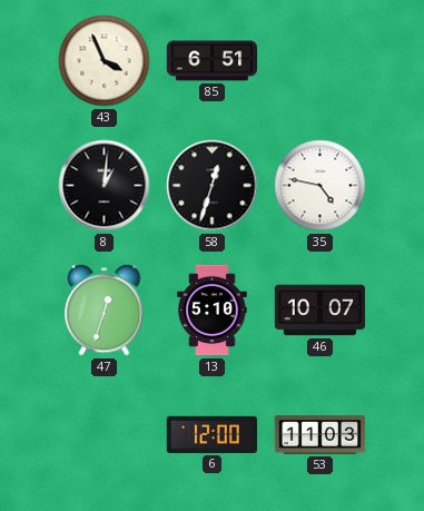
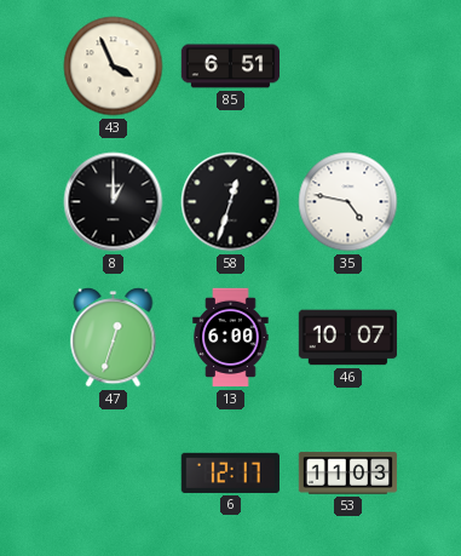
8: 1:01 -> 1:00
13: 5:10 -> 6:00
6: 12:00 -> 12:17
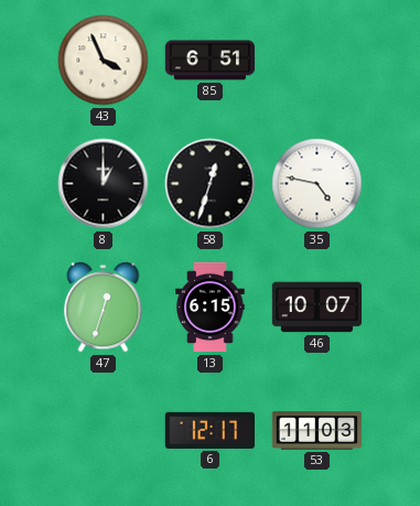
13: 6:00 -> 6:15
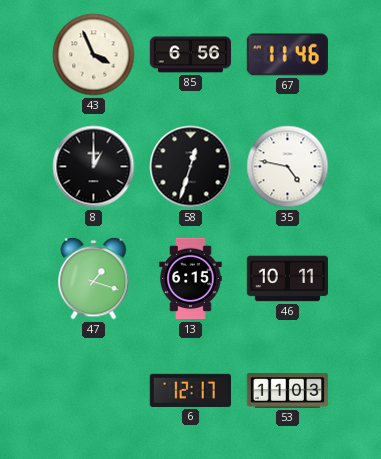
85: 6:51 -> 6:56
67: none -> 11:46
47: 12:33 -> 1:18
46: 10:07 -> 10:11
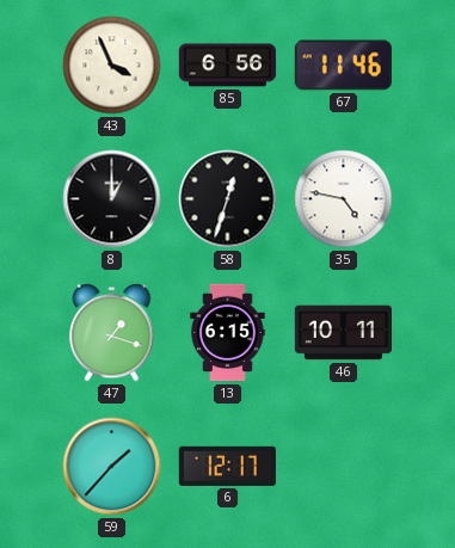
59: none -> 1:37
53: 11:03 -> none
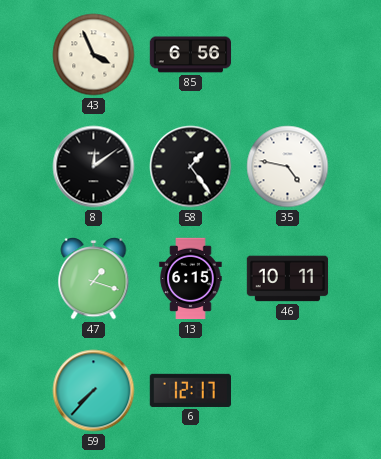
67: 11:46 -> none
8: 1:00 -> 12:09
58: 12:33 -> 1:24
59: 1:37 -> 7:37
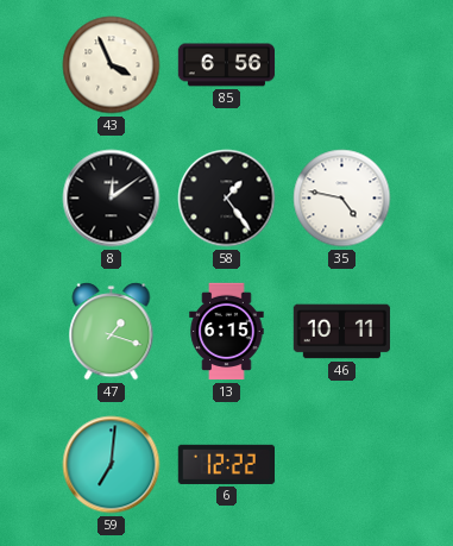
59: 7:37 -> 7:01
6: 12:17 -> 12:22
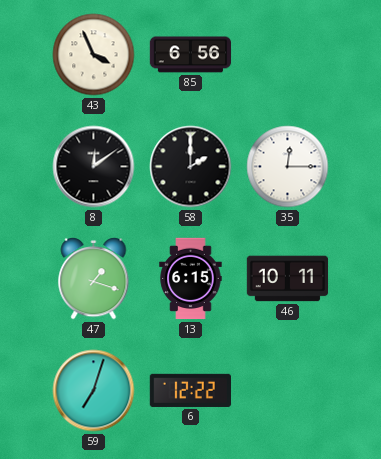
58: 1:24 -> 2:00
35: 4:47 -> 12:15
59: 7:01 -> 7:03
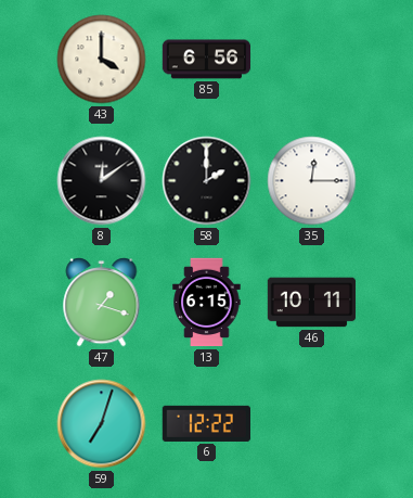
43: 3:56 -> 4:00
